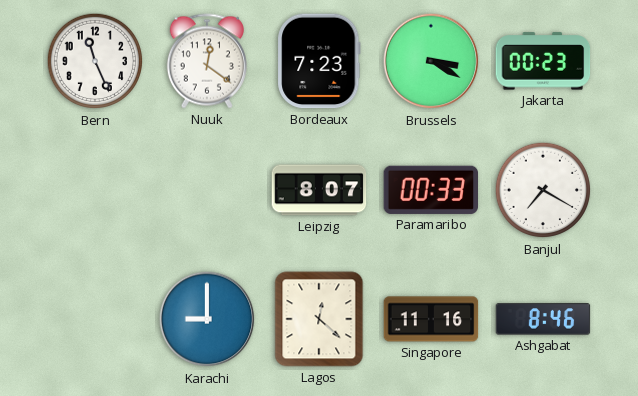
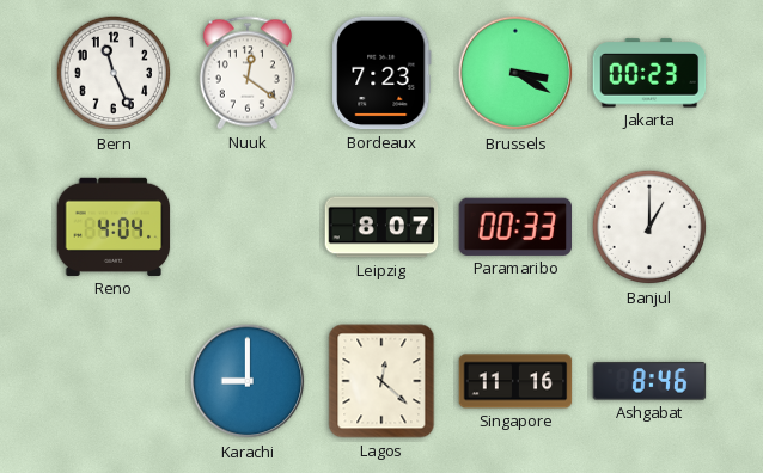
Reno: none -> 4:04
Banjul: 7:20 -> 1:00
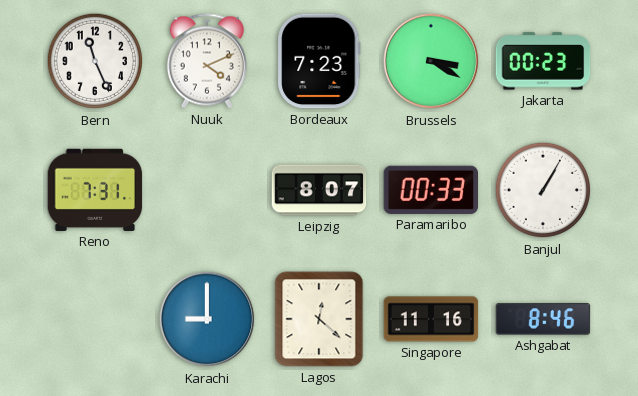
Nuuk: 12:21 -> 4:11
Reno: 4:04 -> 7:31
Banjul: 1:00 -> 1:05
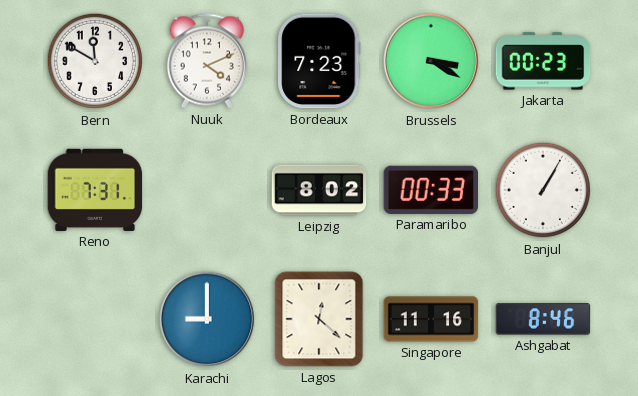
Bern: 11:26 -> 11:50
Leipzig: 8:07 -> 8:02
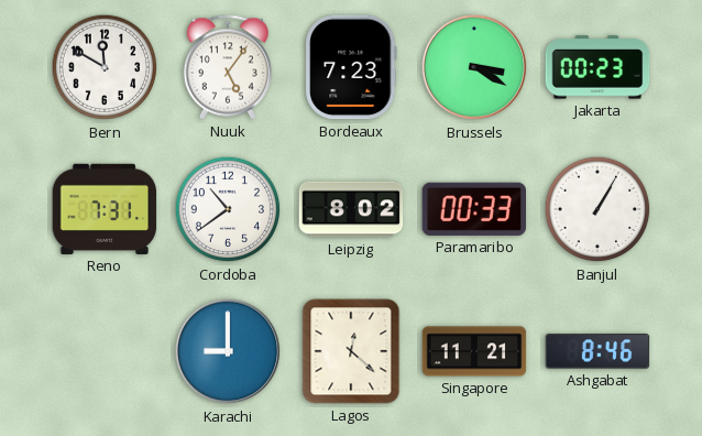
Nuuk: 4:11 -> 5:06
Cordoba: none -> 10:39
Singapore: 11:16 -> 11:21
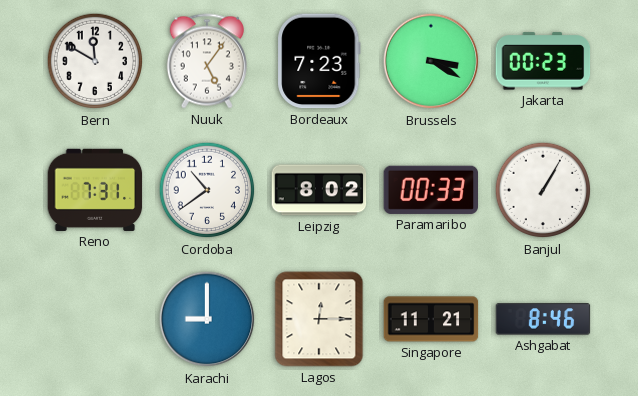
Lagos: 12:22 -> 12:15
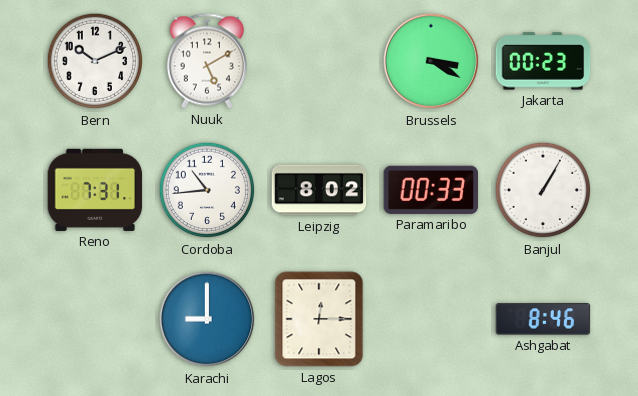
Bern: 11:50 -> 10:11
Nuuk: 5:06 -> 5:10
Bordeaux: 7:23 -> none
Cordoba: 10:39 -> 10:44
Singapore: 11:21 -> none
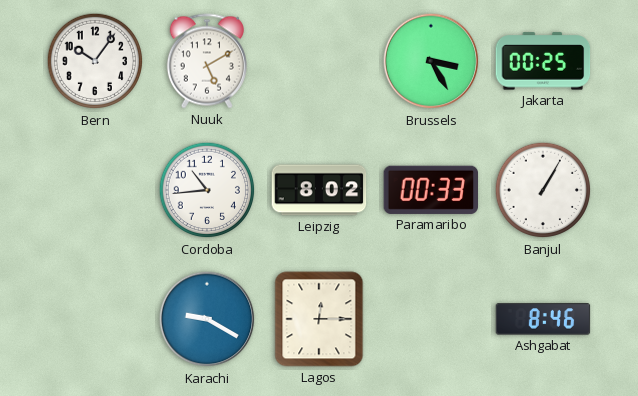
Bern: 10:11 -> 10:06
Brussels: 3:20 -> 3:25
Jakarta: 00:23 -> 00:25
Reno: 7:31 -> none
Karachi: 9:00 -> 9:20
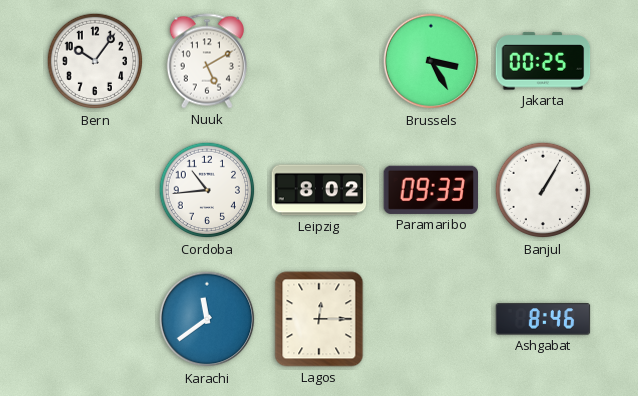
Paramaribo: 00:33 -> 09:33
Karachi: 9:20 -> 11:39
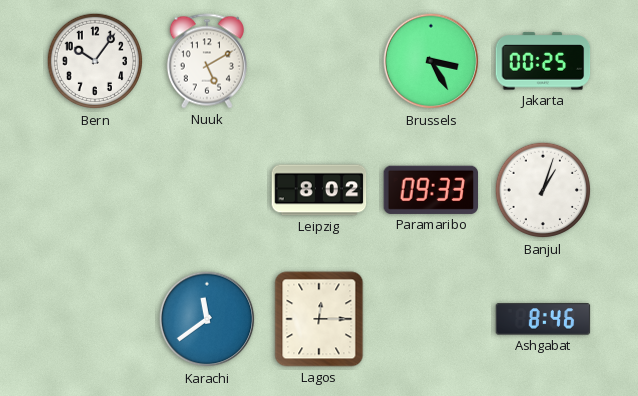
Cordoba: 10:44 -> none
Banjul: 1:05 -> 1:03
